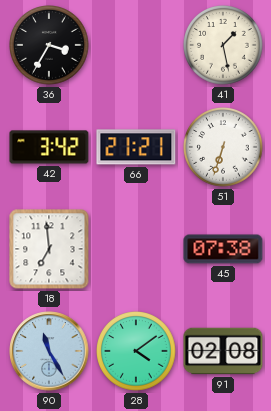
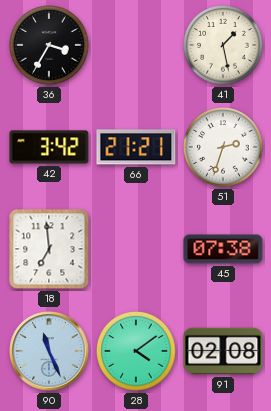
51: 6:33 -> 2:33
90: 11:25 -> 11:26
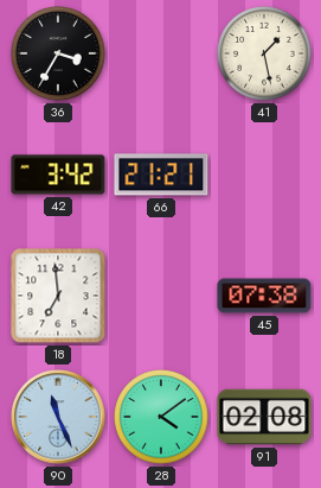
51: 2:33 -> none
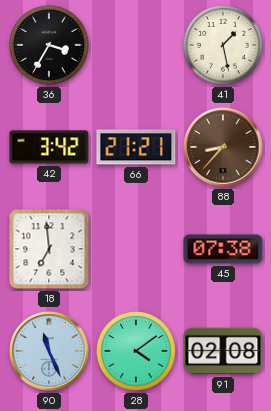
88: none -> 8:37
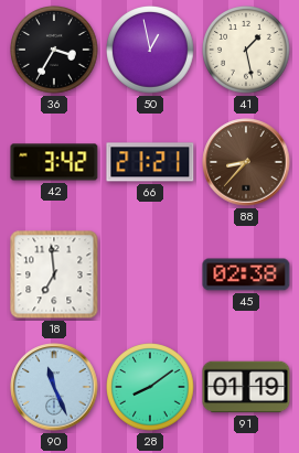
50: none -> 12:58
45: 07:38 -> 02:38
28: 4:09 -> 8:09
91: 02:08 -> 01:19
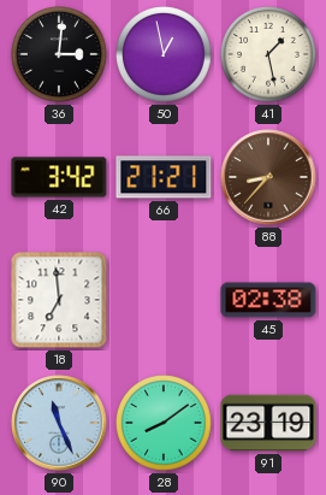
36: 3:35 -> 3:01
91: 01:19 -> 23:19
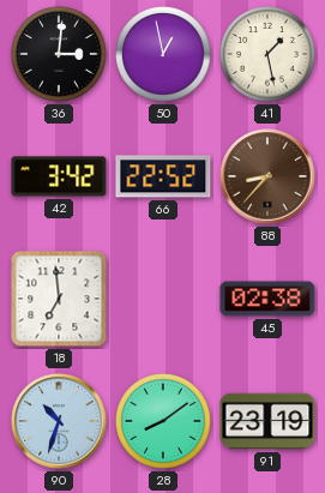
66: 21:21 -> 22:52
90: 11:26 -> 10:33
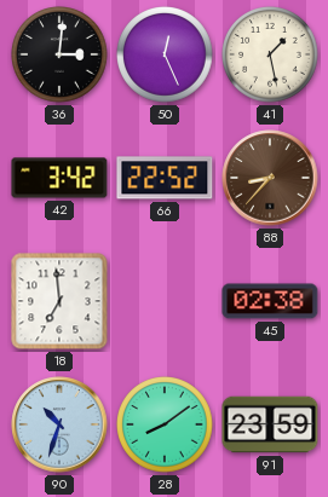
50: 12:58 -> 12:26
91: 23:19 -> 23:59
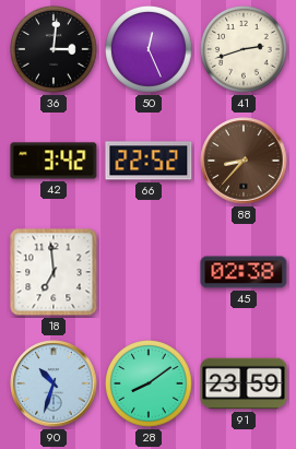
41: 1:28 -> 2:42
